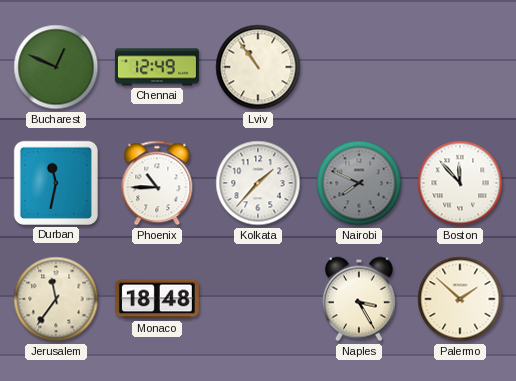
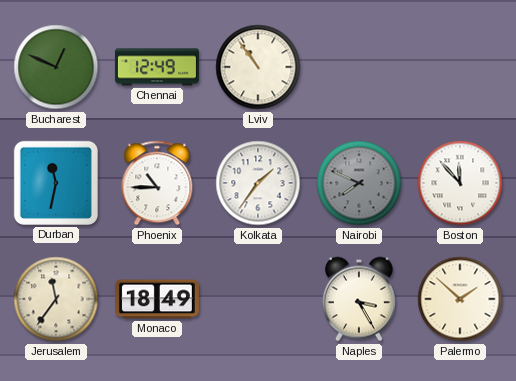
Kolkata: 1:37 -> 1:36
Monaco: 18:48 -> 18:49
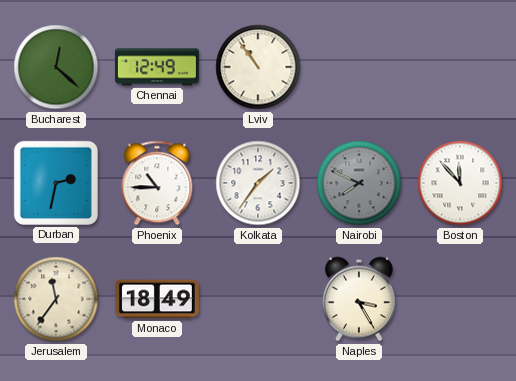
Bucharest: 12:49 -> 12:22
Durban: 11:32 -> 2:32
Palermo: 1:52 -> none
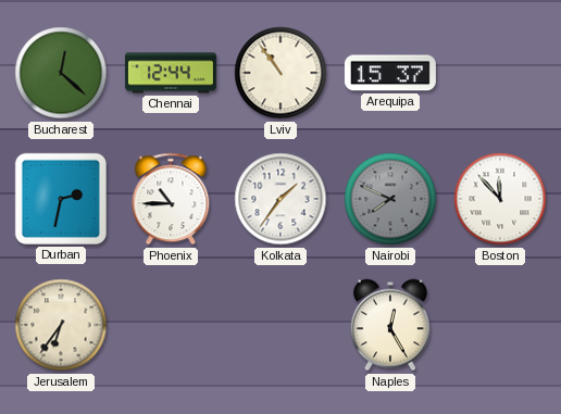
Chennai: 12:49 -> 12:44
Arequipa: none -> 15:37
Jerusalem: 11:36 -> 6:36
Monaco: 18:49 -> none
Naples: 3:25 -> 12:25
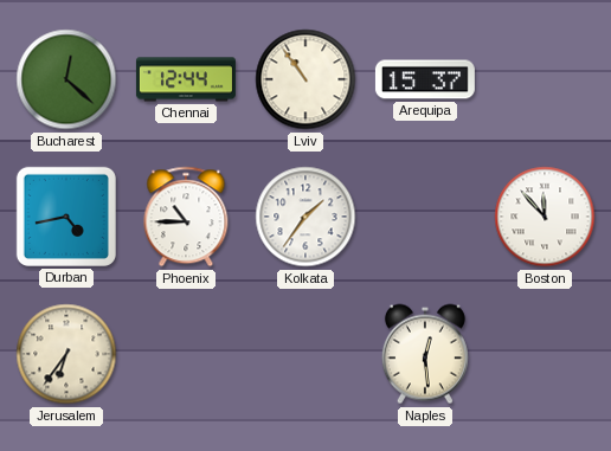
Durban: 2:32 -> 4:43
Nairobi: 7:49 -> none
Naples: 12:25 -> 12:29
